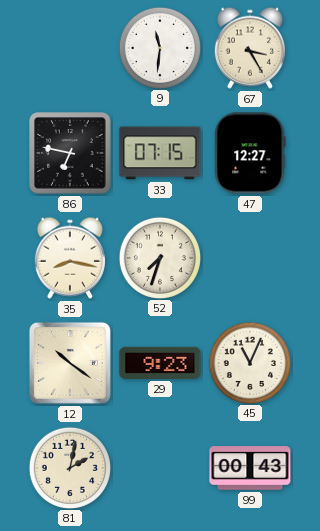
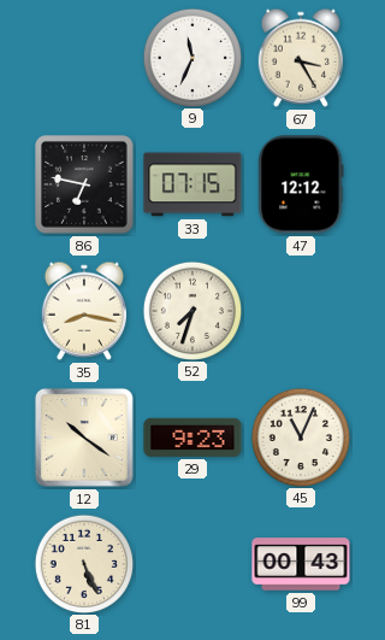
9: 11:31 -> 11:34
47: 12:27 -> 12:12
81: 2:02 -> 5:26
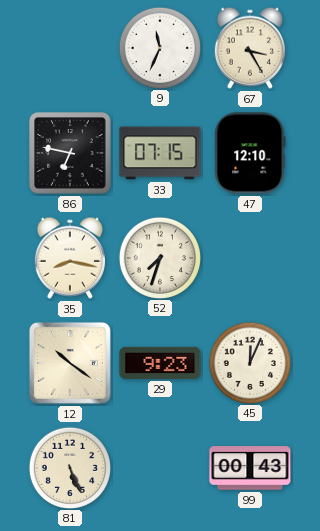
47: 12:12 -> 12:10
45: 11:04 -> 12:04
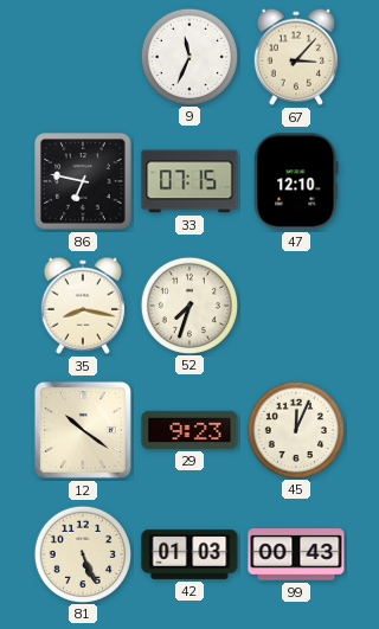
67: 3:25 -> 3:07
42: none -> 01:03
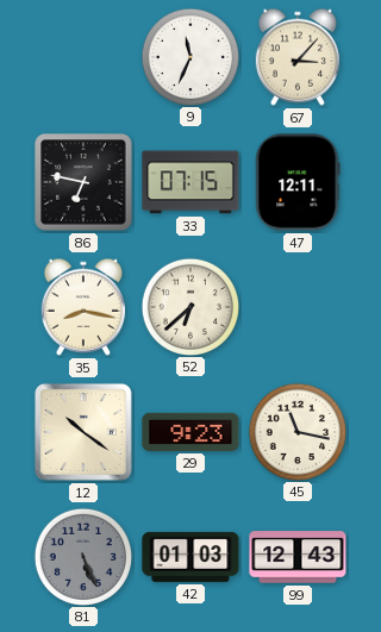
47: 12:10 -> 12:11
52: 7:33 -> 6:38
45: 12:04 -> 11:17
81 dial: cream -> grey
99: 00:43 -> 12:43
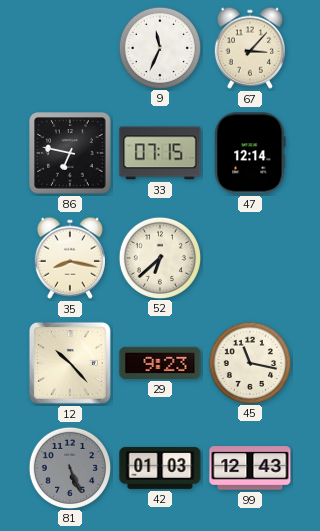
47: 12:11 -> 12:14
12: 10:21 -> 10:23
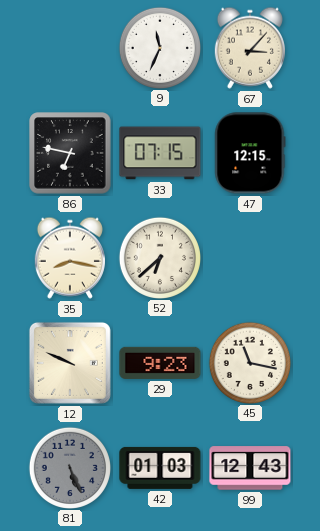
47: 12:14 -> 12:15
12: 10:23 -> 9:49
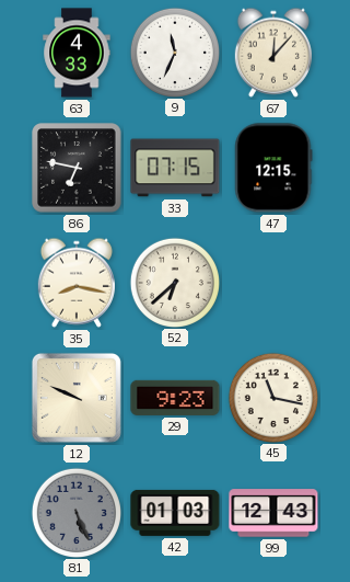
63: none -> 4:33
67: 3:07 -> 12:07
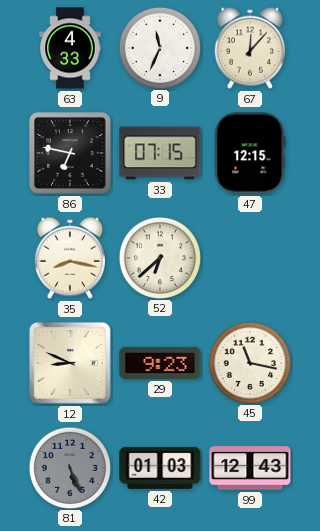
12: 9:49 -> 8:49
